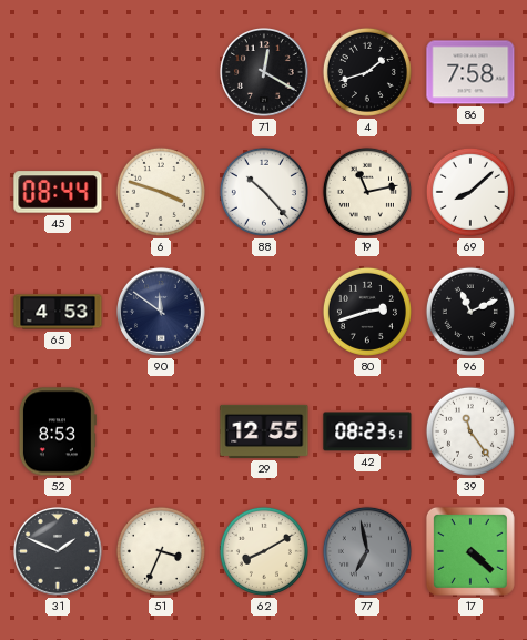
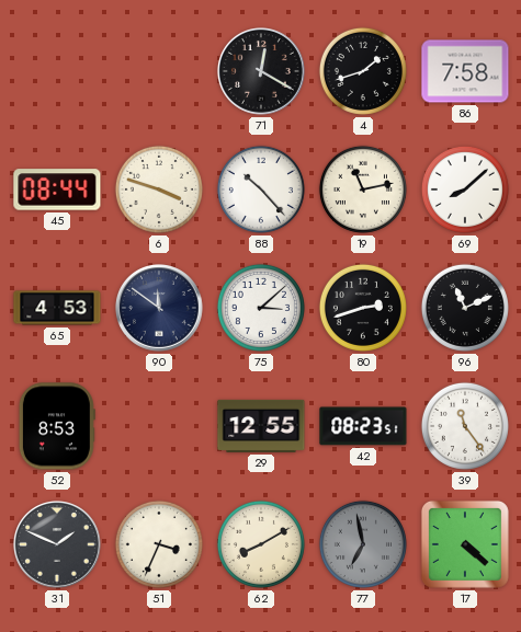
75: none -> 3:08
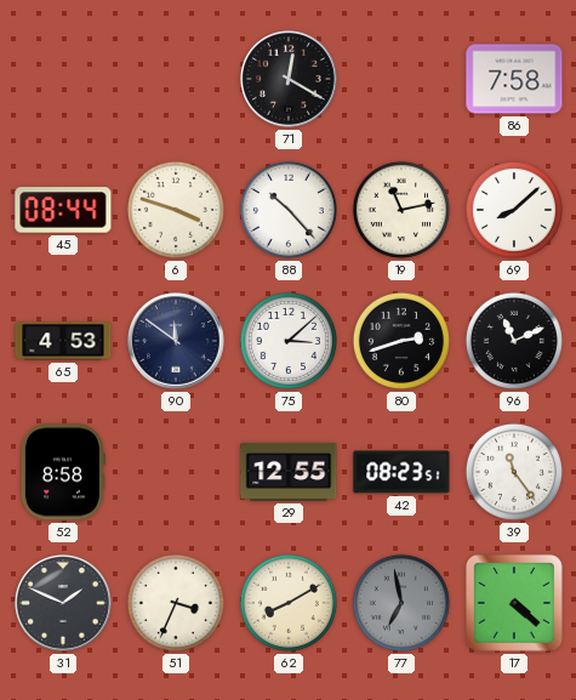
4: 1:42 -> none
52: 8:53 -> 8:58
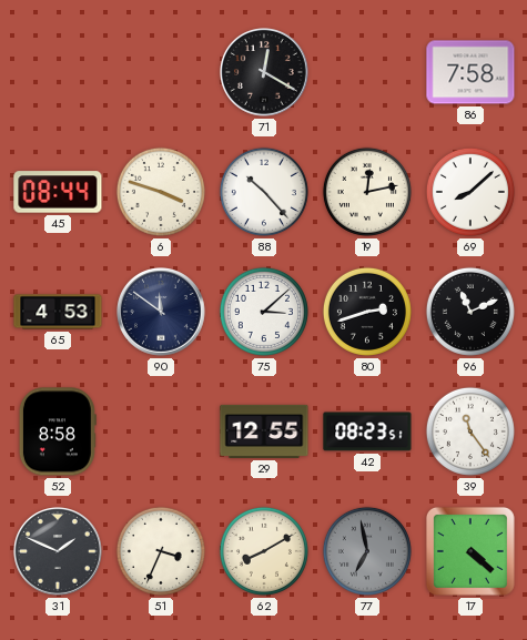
19: 11:13 -> 12:13
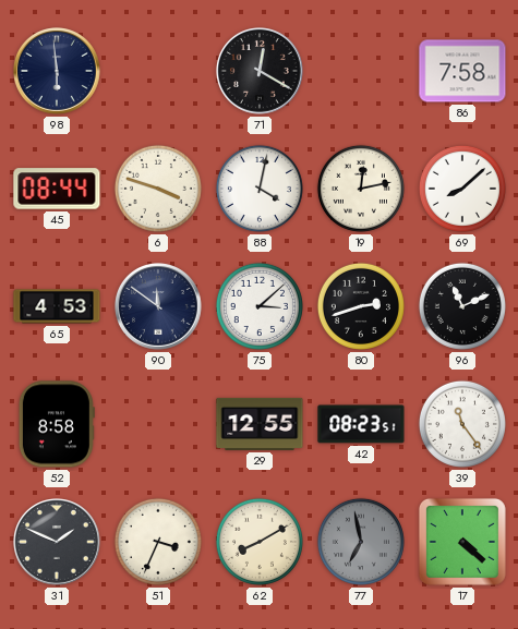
98: none -> 5:59
88: 10:23 -> 4:02
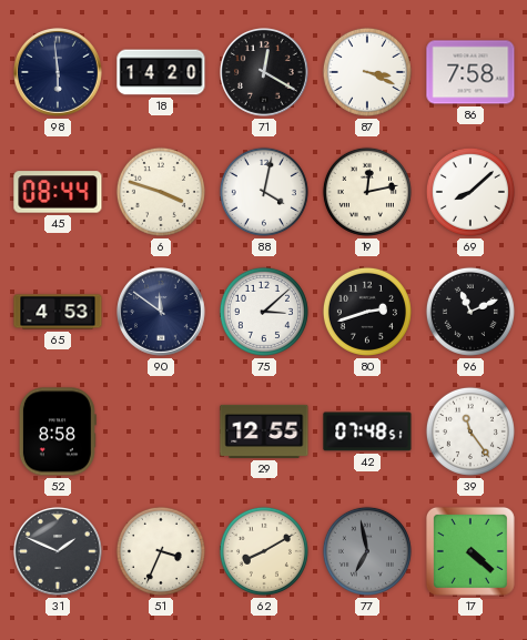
18: none -> 14:20
87: none -> 3:19
42: 08:23 -> 07:48
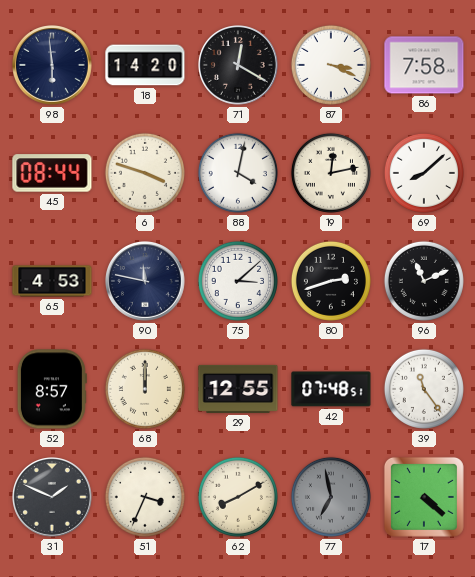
90: 11:51 -> 11:47
52: 8:58 -> 8:57
68: none -> 12:00
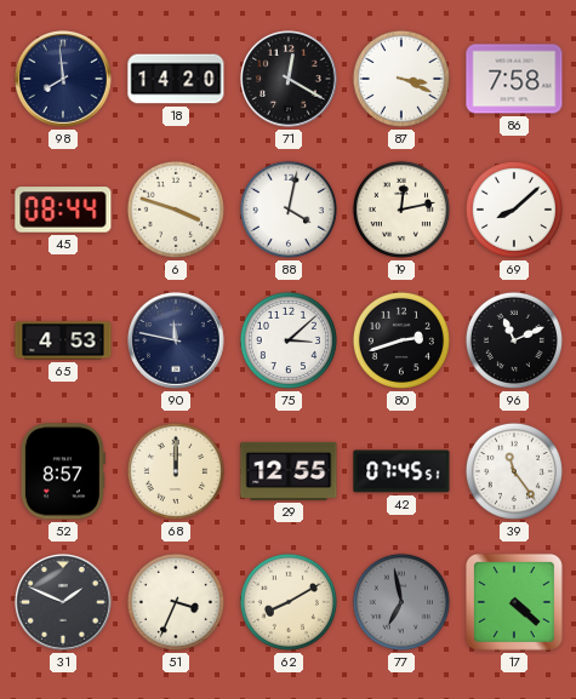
98: 5:59 -> 7:59
42: 07:48 -> 07:45
